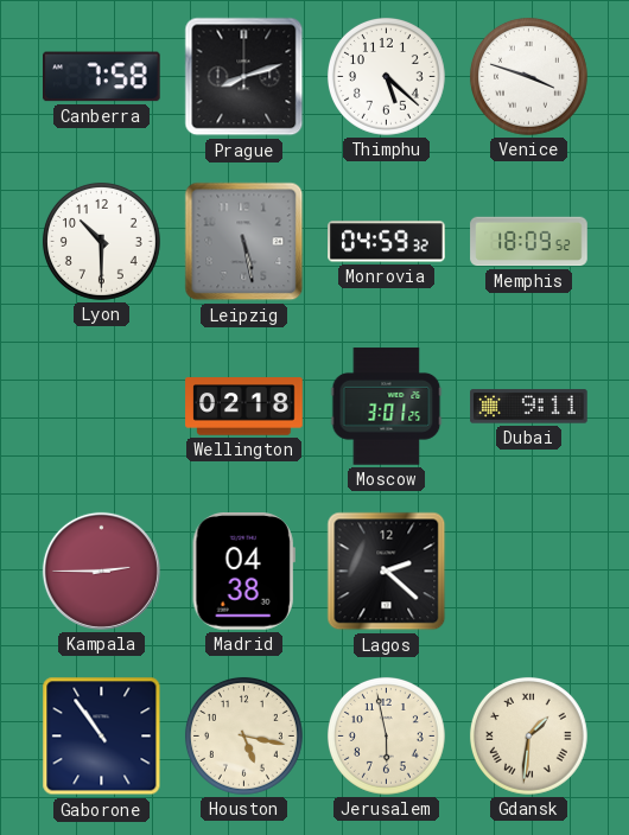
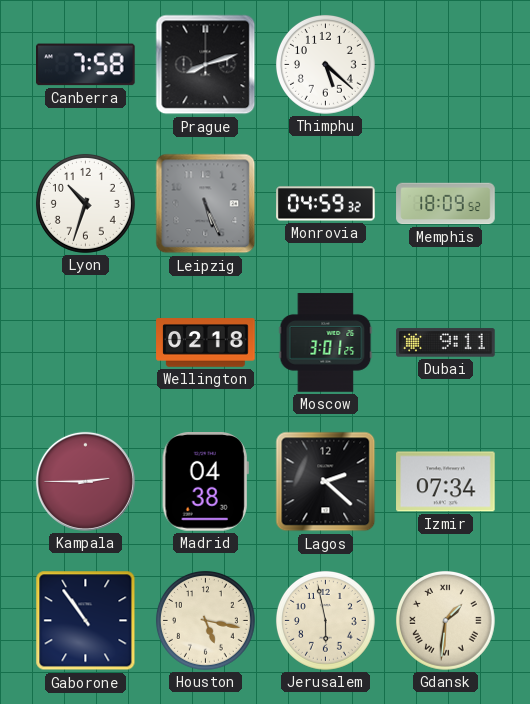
Venice: 3:48 -> none
Lyon: 10:30 -> 10:33
Leipzig: 5:28 -> 5:26
Izmir: none -> 07:34
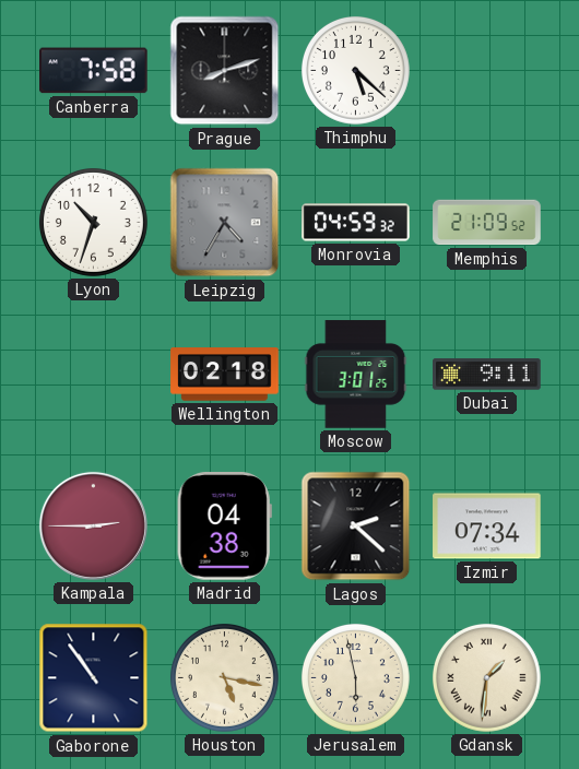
Leipzig: 5:26 -> 4:35
Memphis: 18:09 -> 21:09
